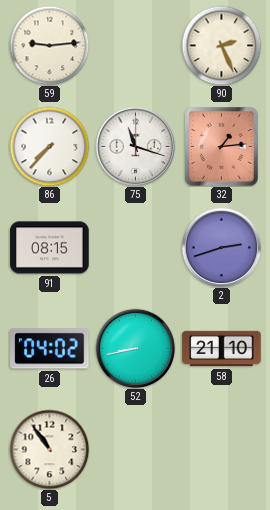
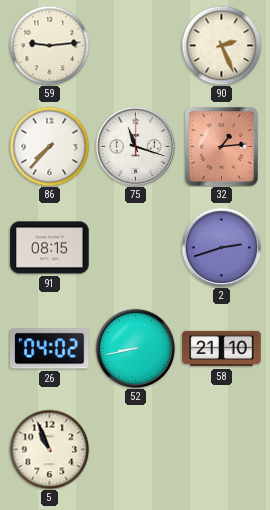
5: 10:54 -> 10:56
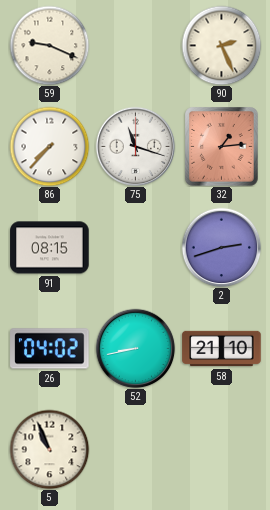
59: 9:14 -> 9:19
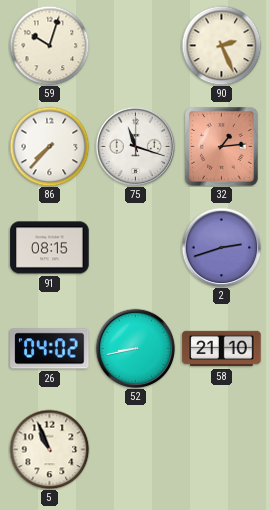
59: 9:19 -> 10:03
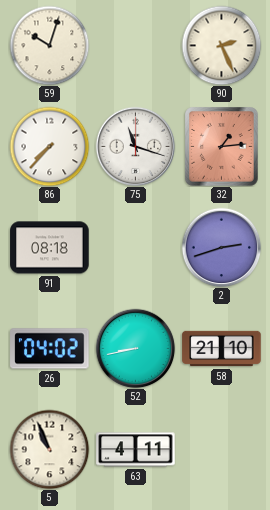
91: 08:15 -> 08:18
63: none -> 4:11
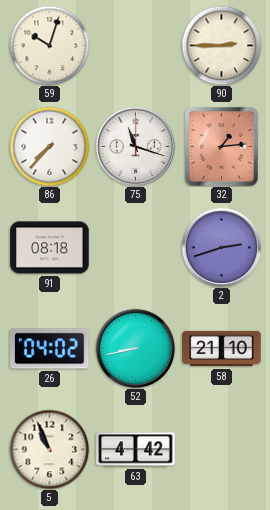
90: 2:26 -> 2:45
63: 4:11 -> 4:42
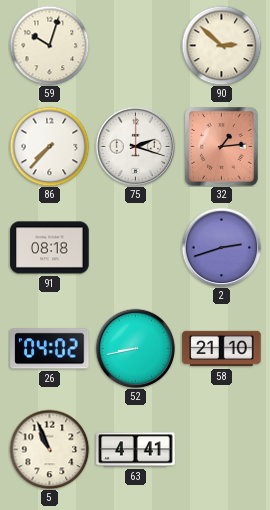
90: 2:45 -> 2:52
75: 11:18 -> 2:18
63: 4:42 -> 4:41
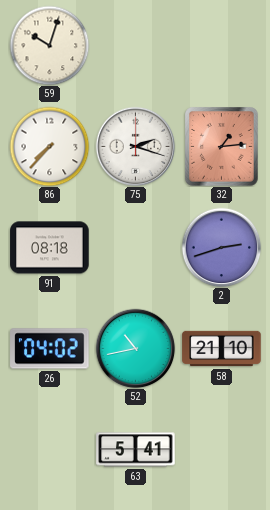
90: 2:52 -> none
52: 8:43 -> 10:43
5: 10:56 -> none
63: 4:41 -> 5:41
